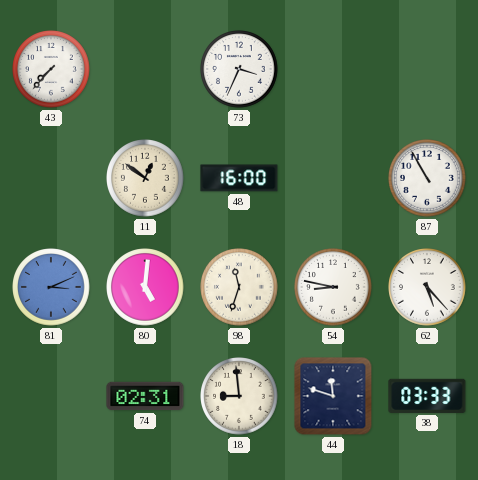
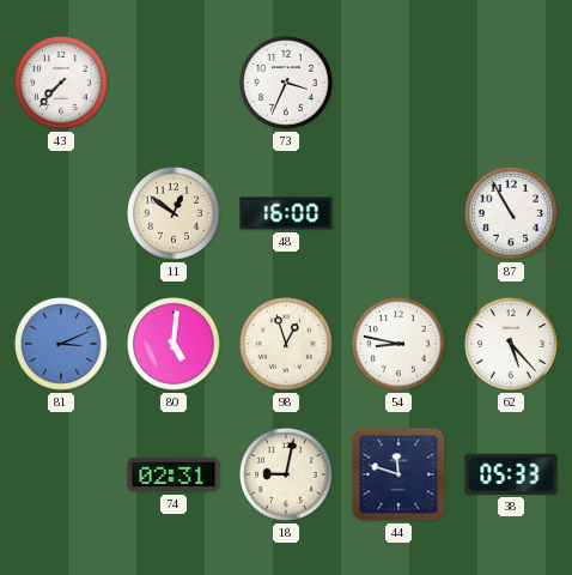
98: 11:33 -> 12:57
18: 8:59 -> 9:02
38: 03:33 -> 05:33
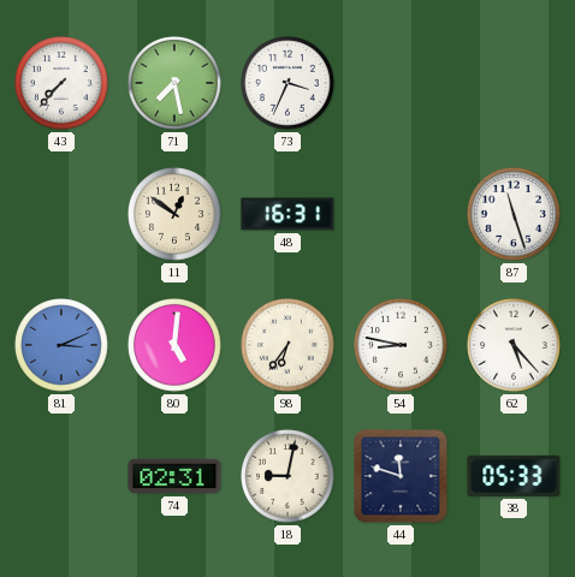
71: none -> 7:28
48: 16:00 -> 16:31
87: 10:55 -> 11:27
98: 12:57 -> 6:36
